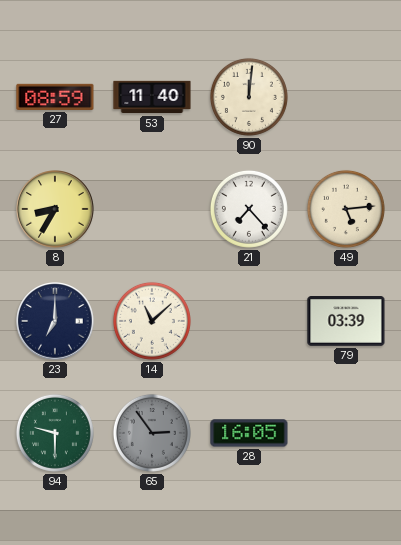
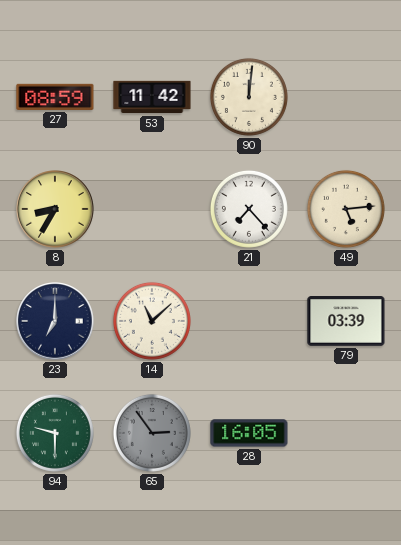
53: 11:40 -> 11:42
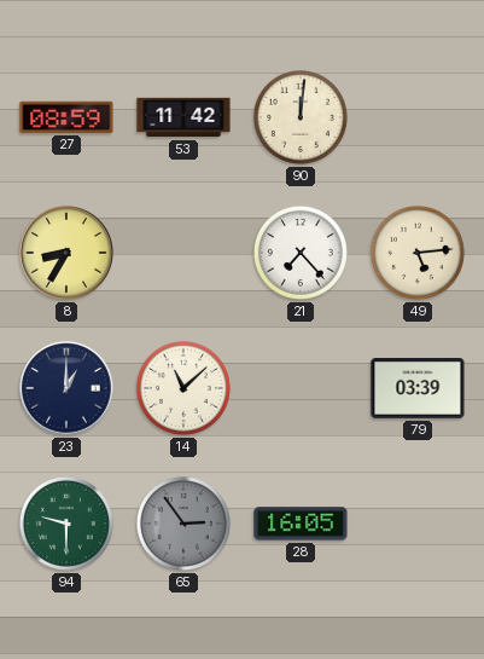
23: 7:00 -> 1:00
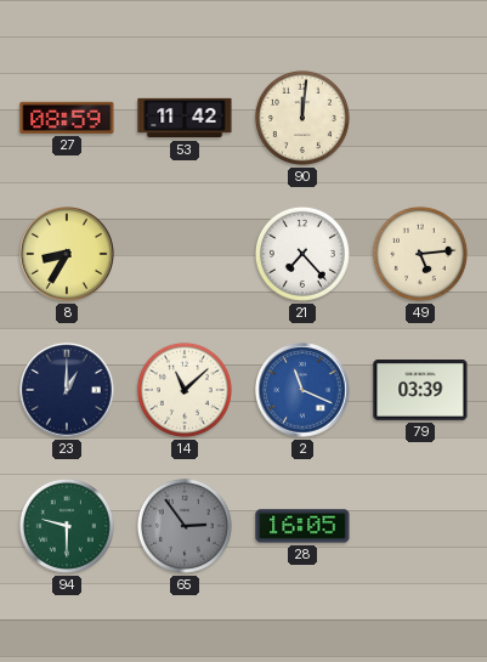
2: none -> 11:19
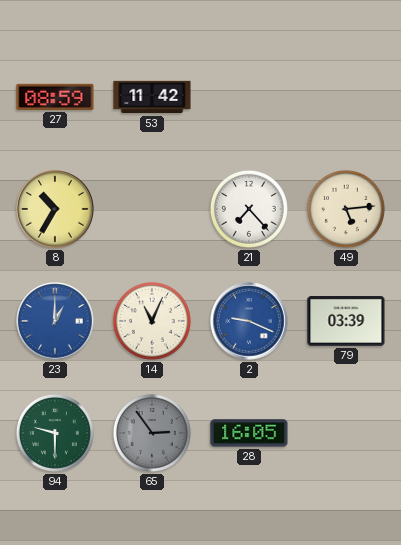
90: 12:01 -> none
8: 8:35 -> 10:35
23 dial: navy -> blue
14: 11:08 -> 11:04
2: 11:19 -> 9:19
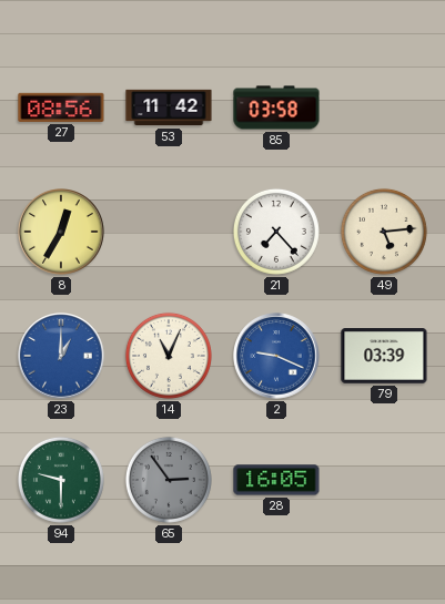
27: 08:59 -> 08:56
85: none -> 03:58
8: 10:35 -> 12:35
